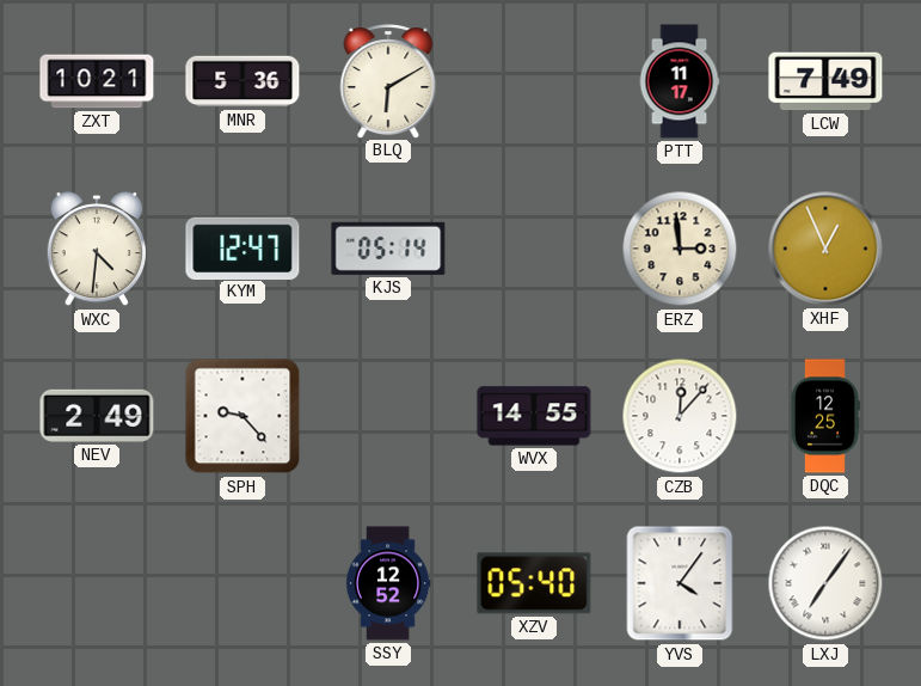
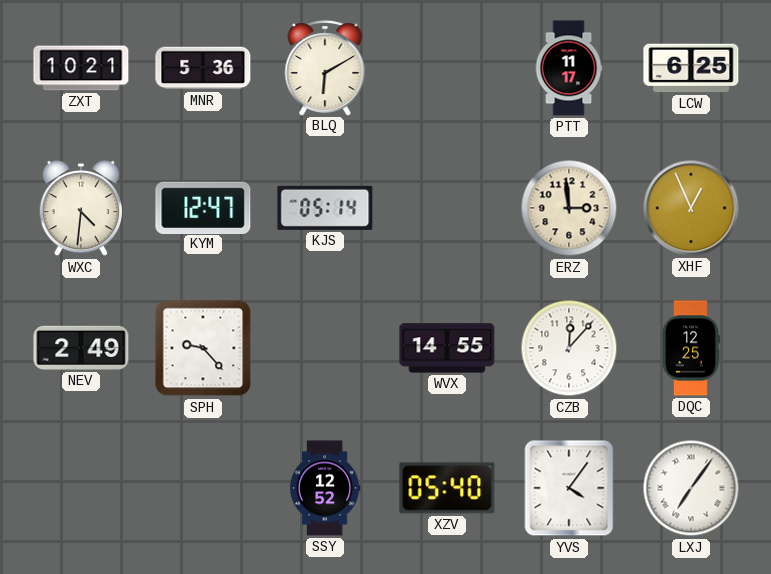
LCW: 7:49 -> 6:25
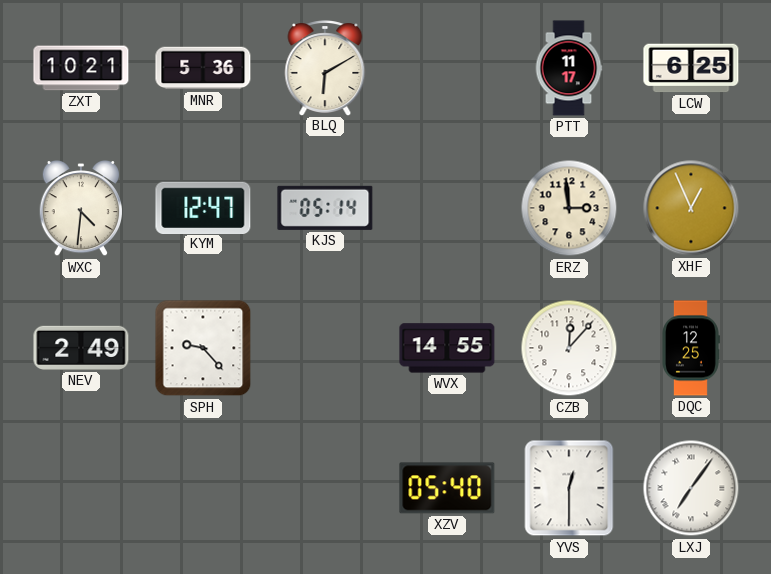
SSY: 12:52 -> none
YVS: 4:06 -> 12:30
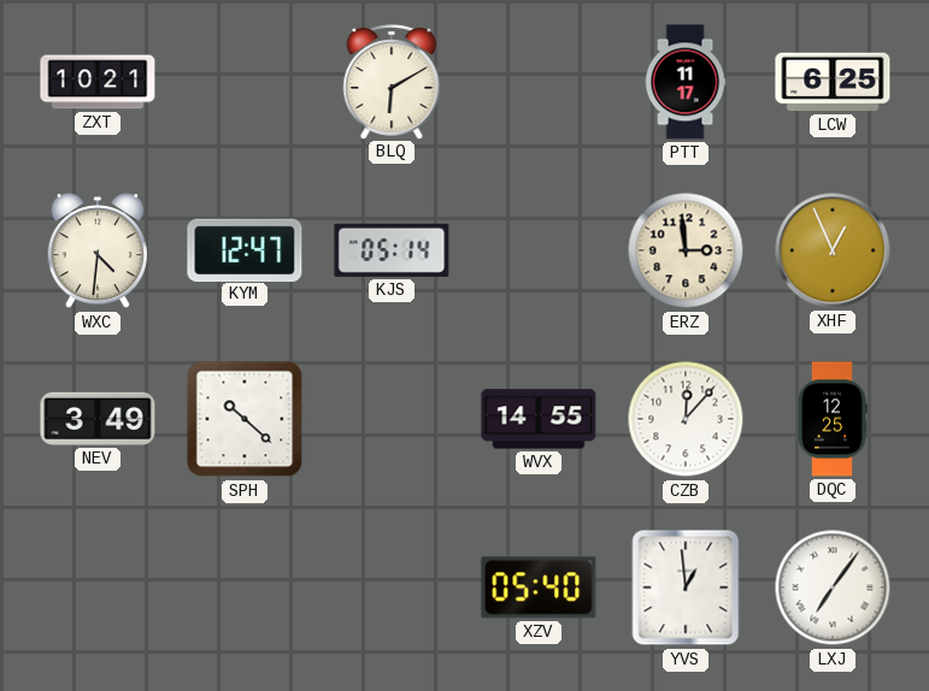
MNR: 5:36 -> none
NEV: 2:49 -> 3:49
SPH: 9:23 -> 10:22
YVS: 12:30 -> 12:59
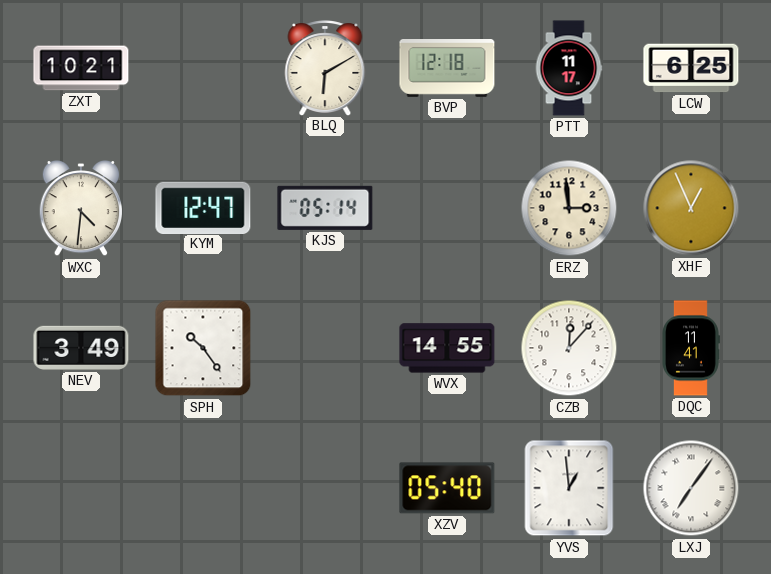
BVP: none -> 12:18
SPH: 10:22 -> 10:24
DQC: 12:25 -> 11:41
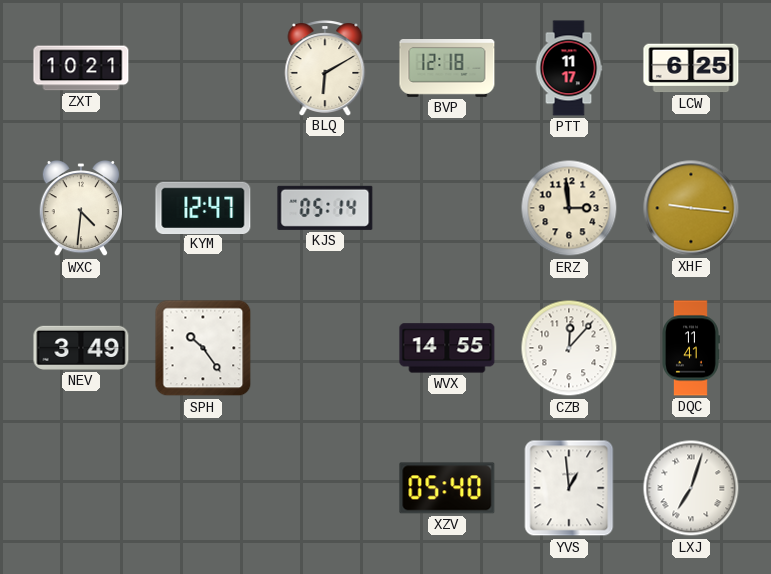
XHF: 12:56 -> 9:16
LXJ: 7:06 -> 7:03
